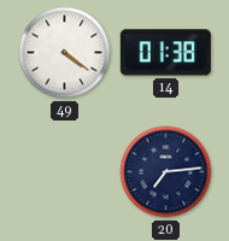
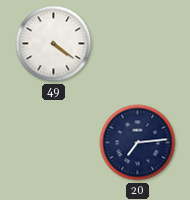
14: 01:38 -> none
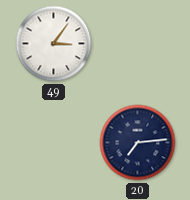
49: 4:21 -> 3:06
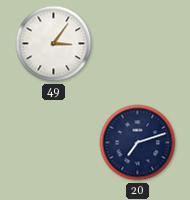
20: 7:14 -> 7:12
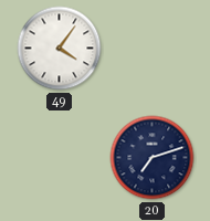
49: 3:06 -> 4:06
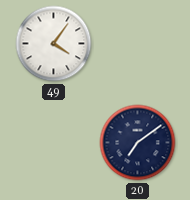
20: 7:12 -> 7:09
